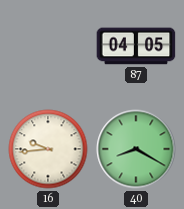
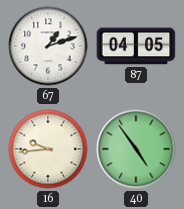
67: none -> 1:12
40: 8:20 -> 4:54
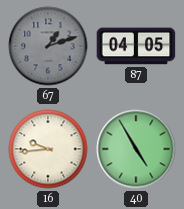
67 dial: white -> grey
40: 4:54 -> 4:55
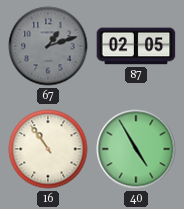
87: 04:05 -> 02:05
16: 9:44 -> 10:54
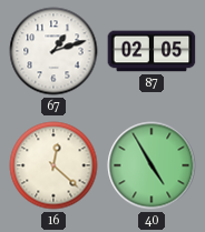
67 dial: grey -> white
16: 10:54 -> 12:22
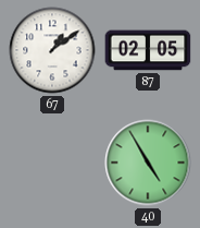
67: 1:12 -> 1:09
16: 12:22 -> none
